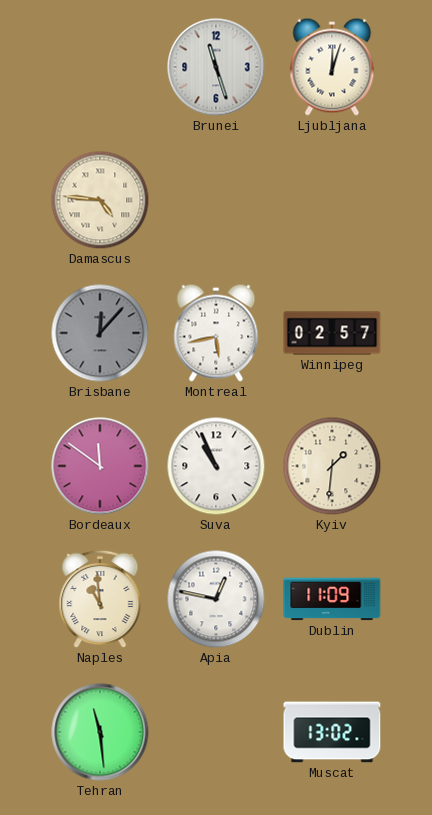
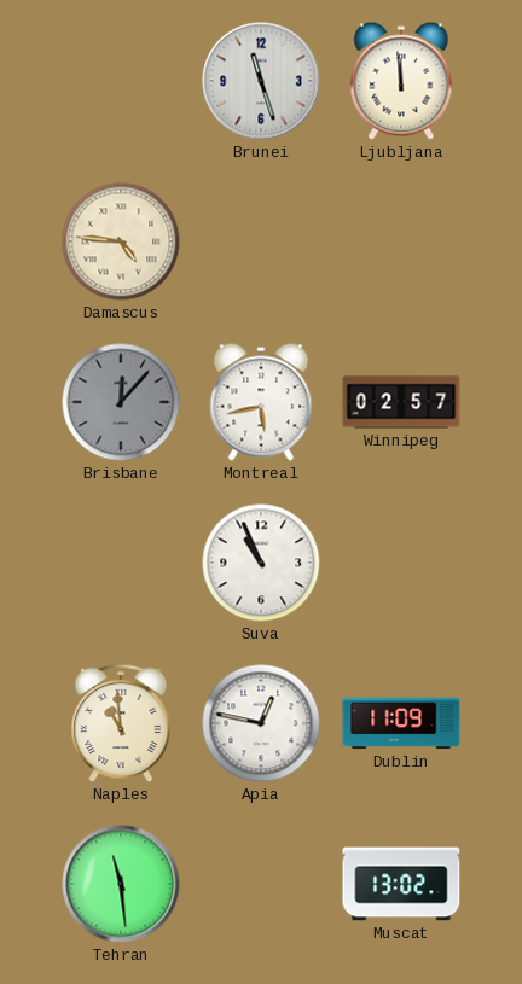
Ljubljana: 12:03 -> 11:59
Bordeaux: 11:51 -> none
Kyiv: 1:31 -> none
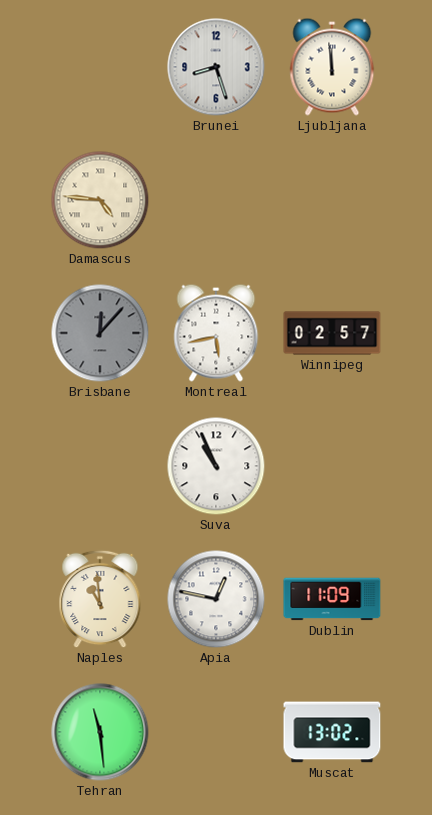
Brunei: 11:27 -> 8:27
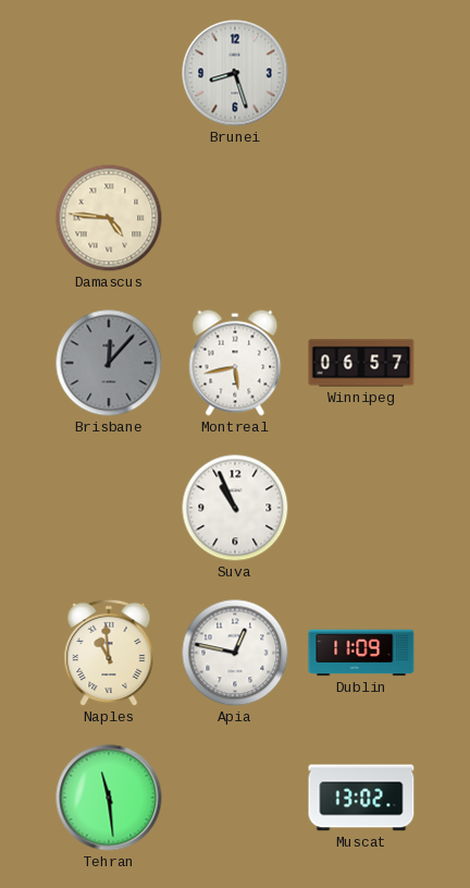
Ljubljana: 11:59 -> none
Winnipeg: 02:57 -> 06:57
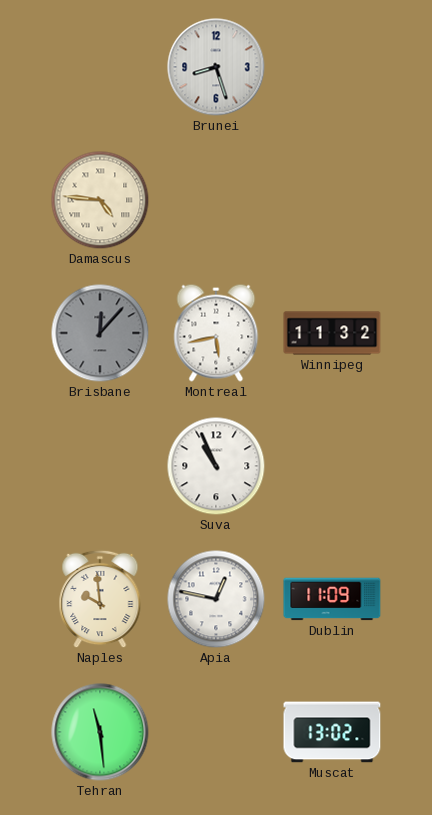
Winnipeg: 06:57 -> 11:32
Naples: 10:59 -> 9:59
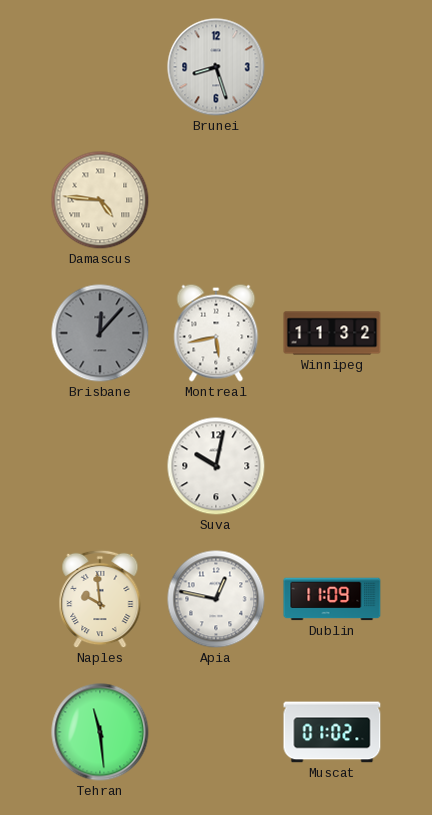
Suva: 10:56 -> 10:02
Muscat: 13:02 -> 01:02
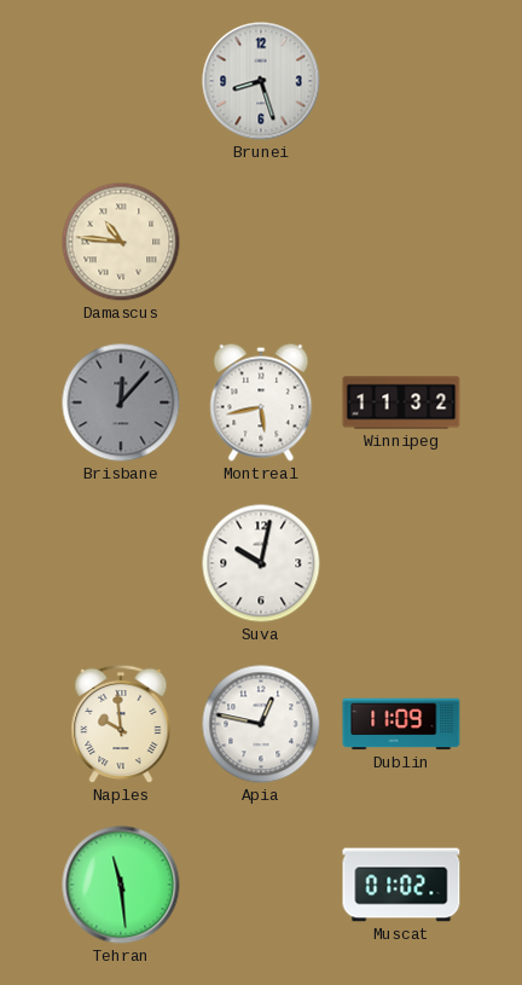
Damascus: 4:46 -> 10:46
